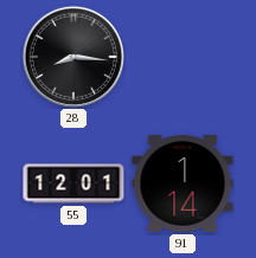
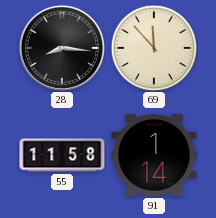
69: none -> 11:53
55: 12:01 -> 11:58
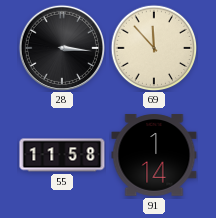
28: 8:16 -> 3:16
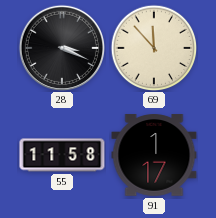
28: 3:16 -> 3:19
91: 1:14 -> 1:17
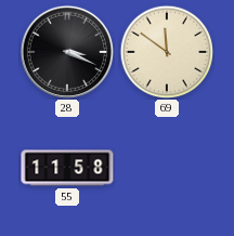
69: 11:53 -> 11:51
91: 1:17 -> none
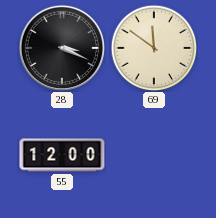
55: 11:58 -> 12:00
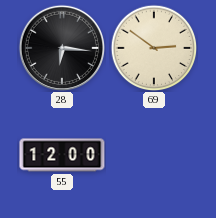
28: 3:19 -> 6:16
69: 11:51 -> 2:51
